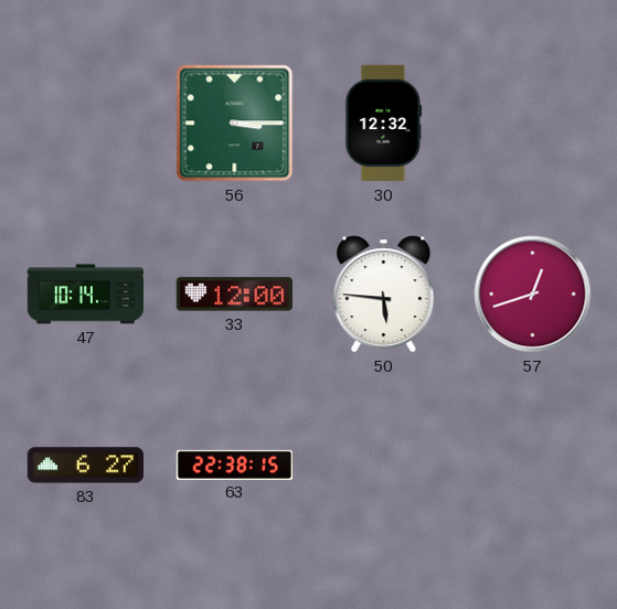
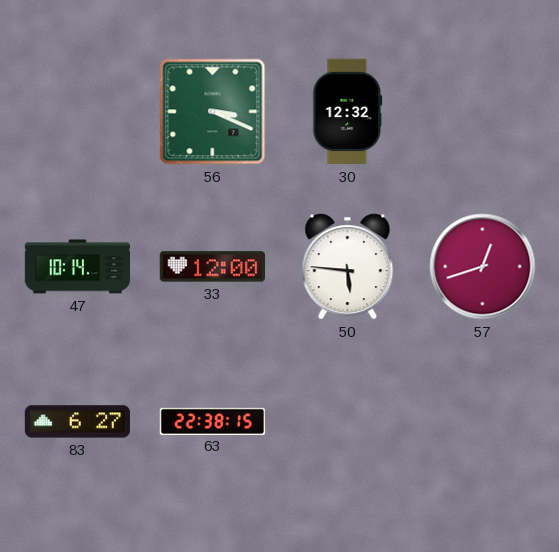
56: 3:15 -> 3:19
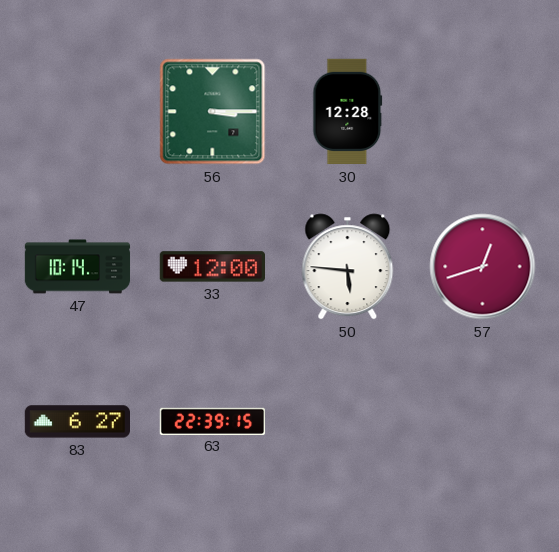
56: 3:19 -> 3:15
30: 12:32 -> 12:28
63: 22:38 -> 22:39
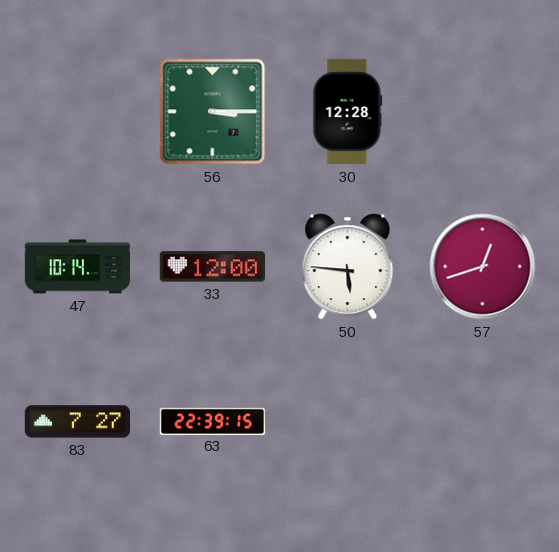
83: 6:27 -> 7:27
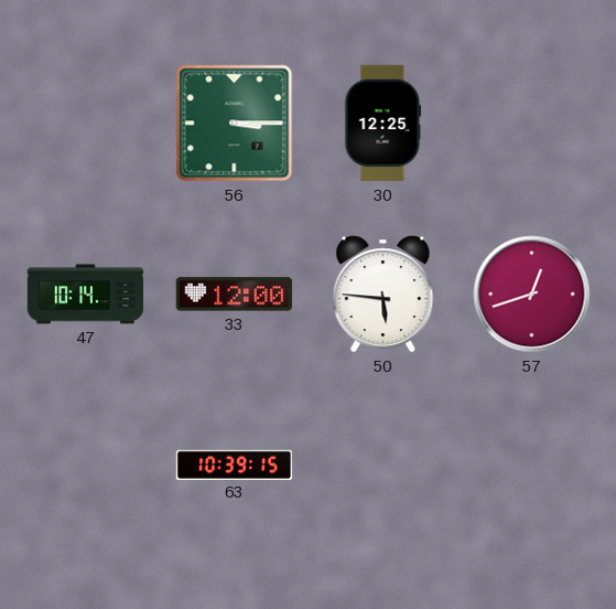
30: 12:28 -> 12:25
83: 7:27 -> none
63: 22:39 -> 10:39
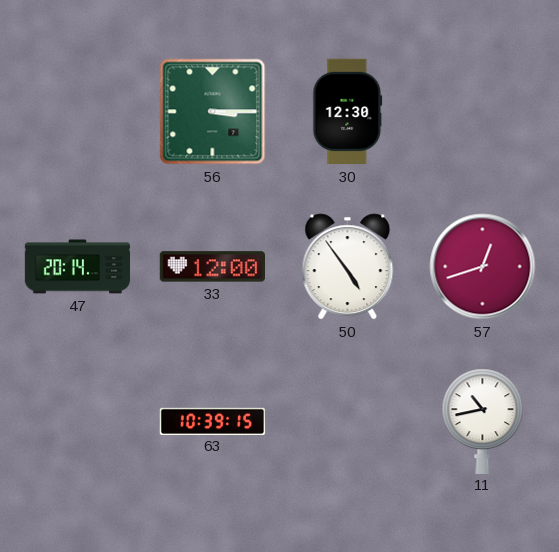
30: 12:25 -> 12:30
47: 10:14 -> 20:14
50: 5:46 -> 4:54
11: none -> 10:43
